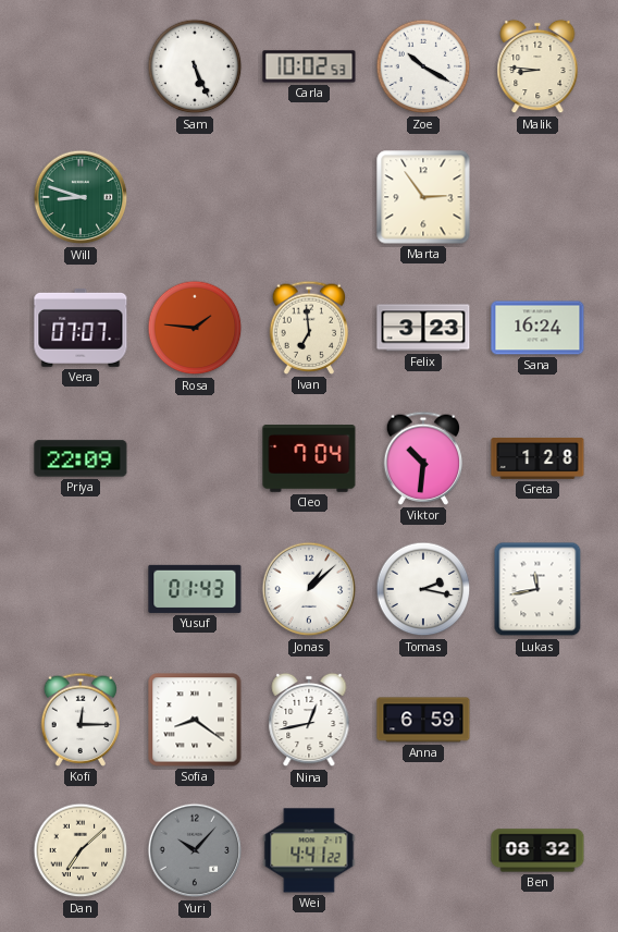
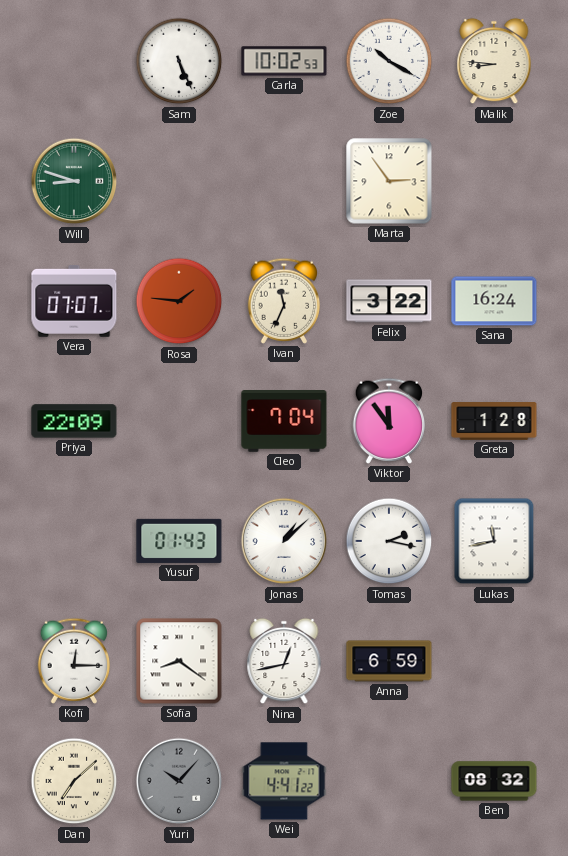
Ivan: 6:59 -> 11:34
Felix: 3:23 -> 3:22
Viktor: 10:31 -> 11:54
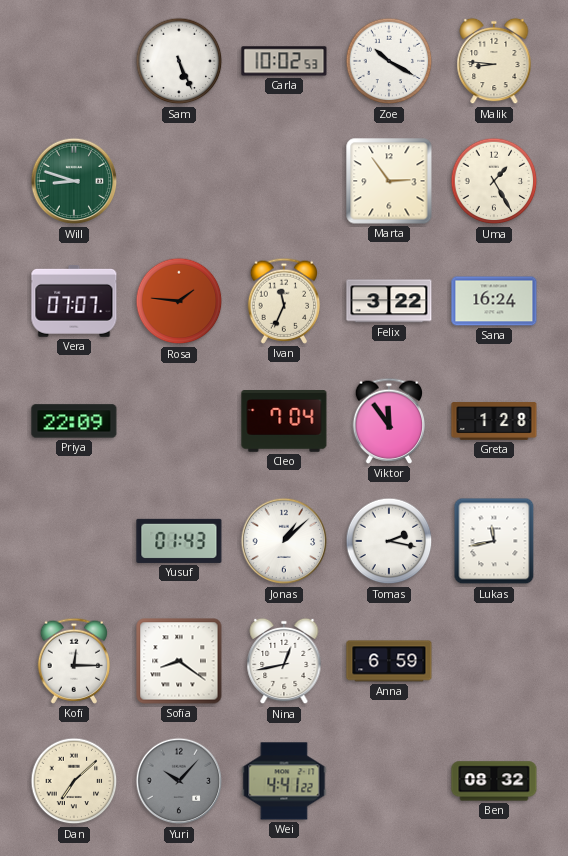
Uma: none -> 1:25
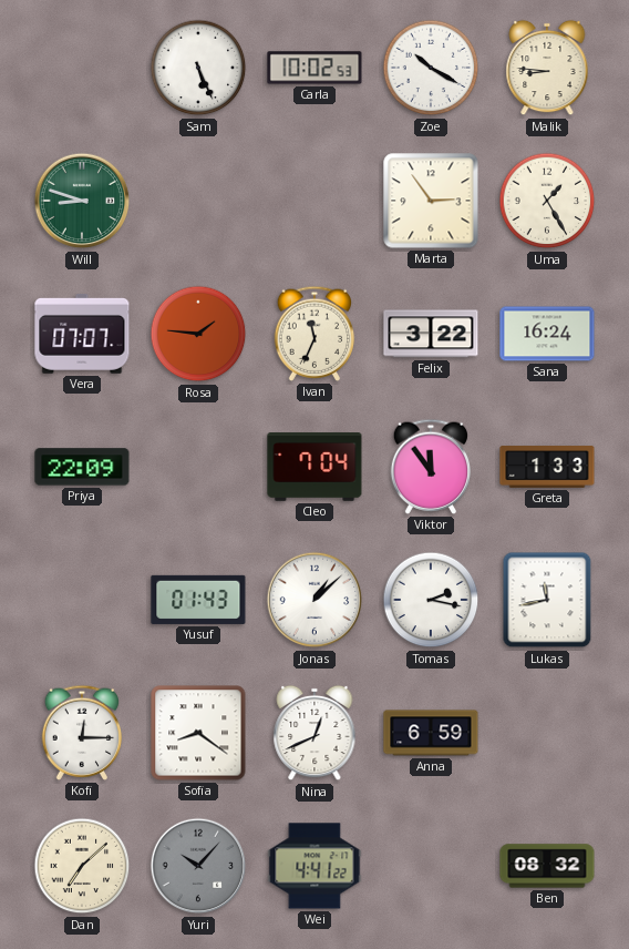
Greta: 1:28 -> 1:33
Nina: 12:43 -> 12:41
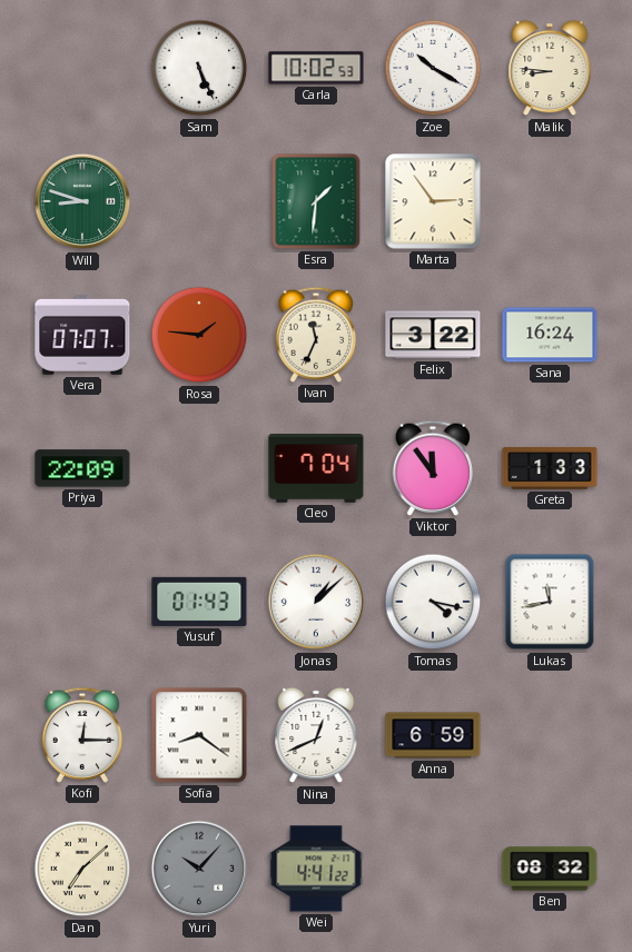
Esra: none -> 1:31
Uma: 1:25 -> none
Tomas: 2:17 -> 4:17
